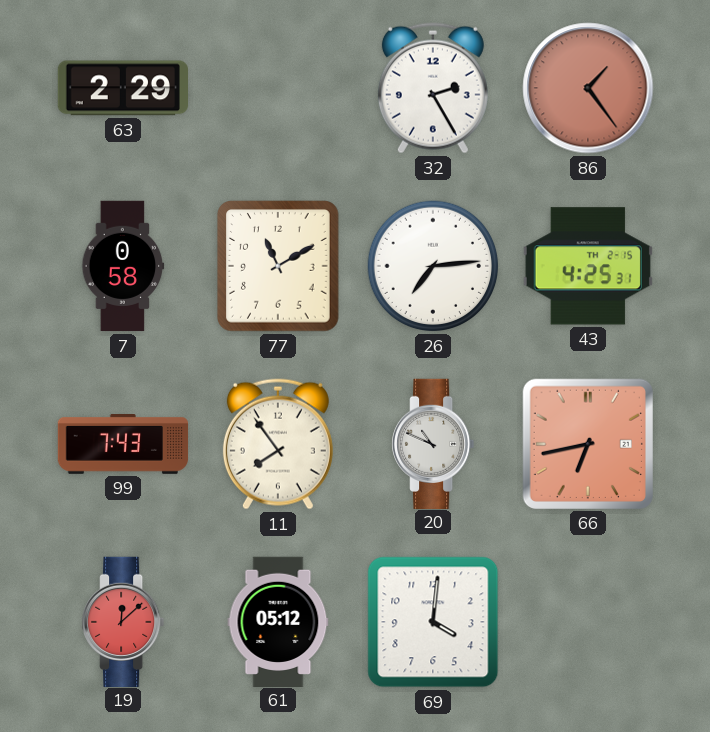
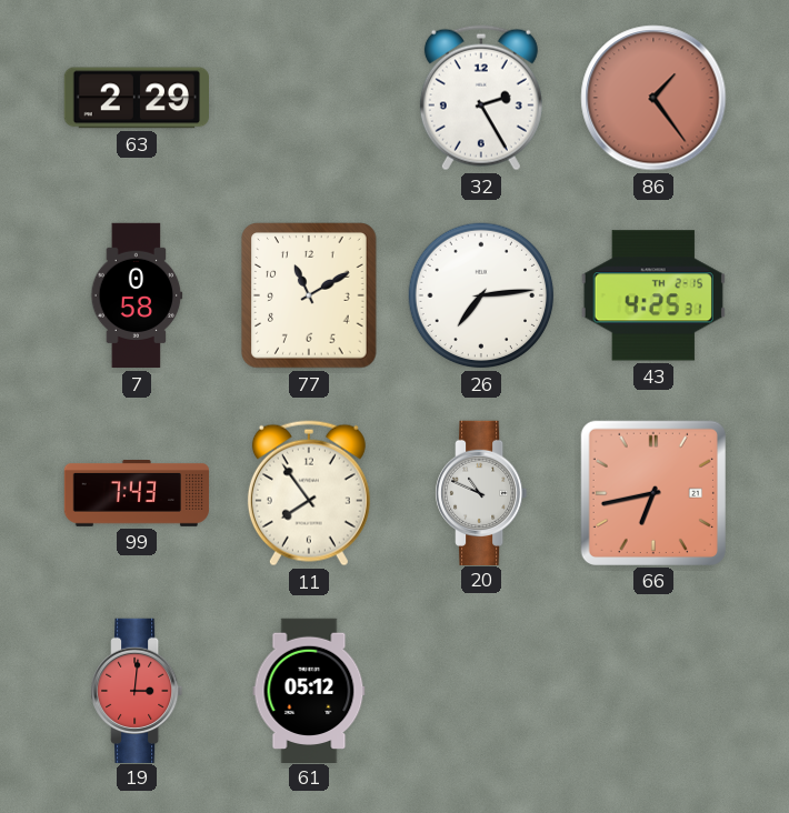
19: 12:08 -> 3:01
69: 4:01 -> none
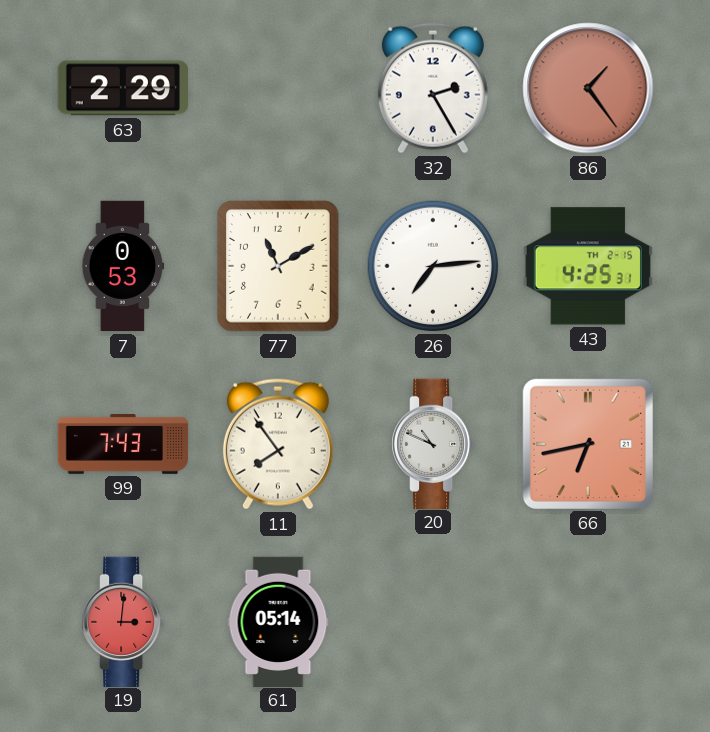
7: 0:58 -> 0:53
61: 05:12 -> 05:14
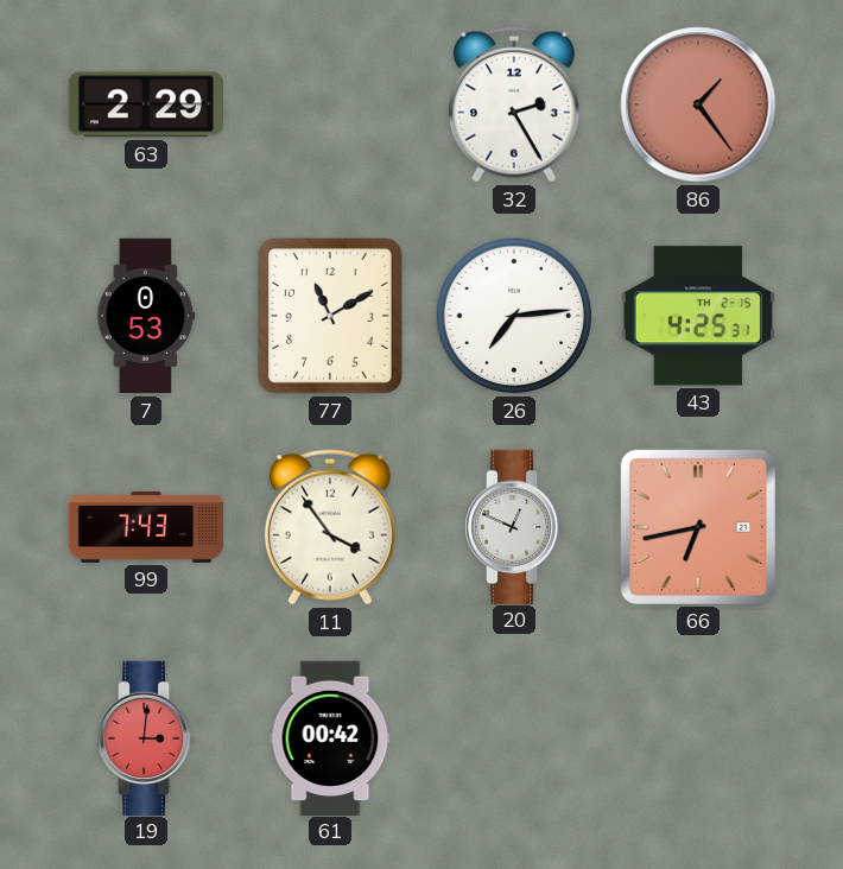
11: 7:54 -> 3:54
20: 10:49 -> 12:49
61: 05:14 -> 00:42
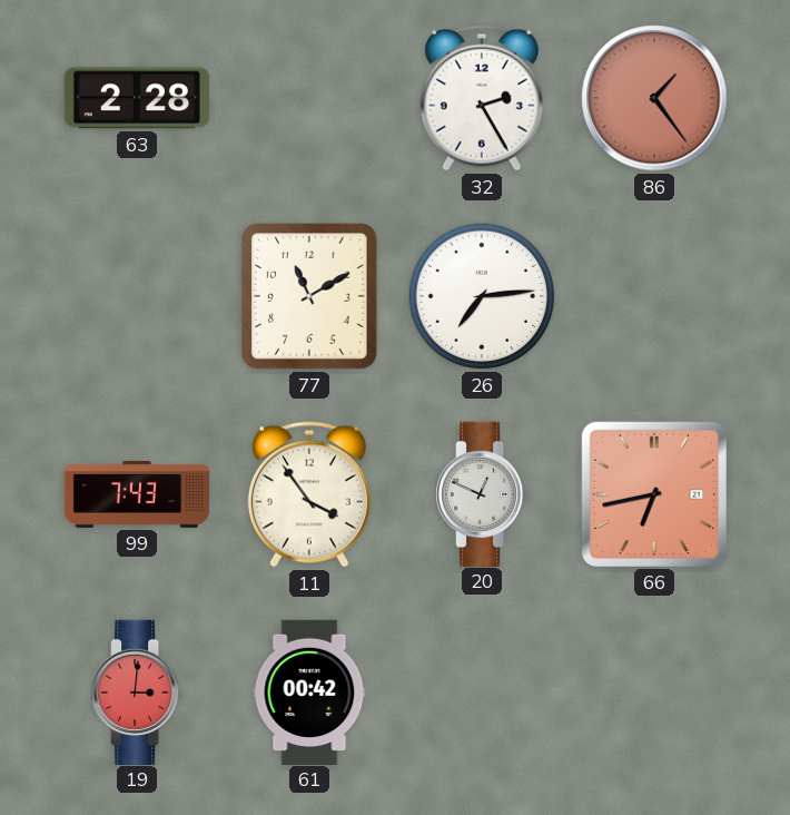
63: 2:29 -> 2:28
7: 0:53 -> none
43: 4:25 -> none
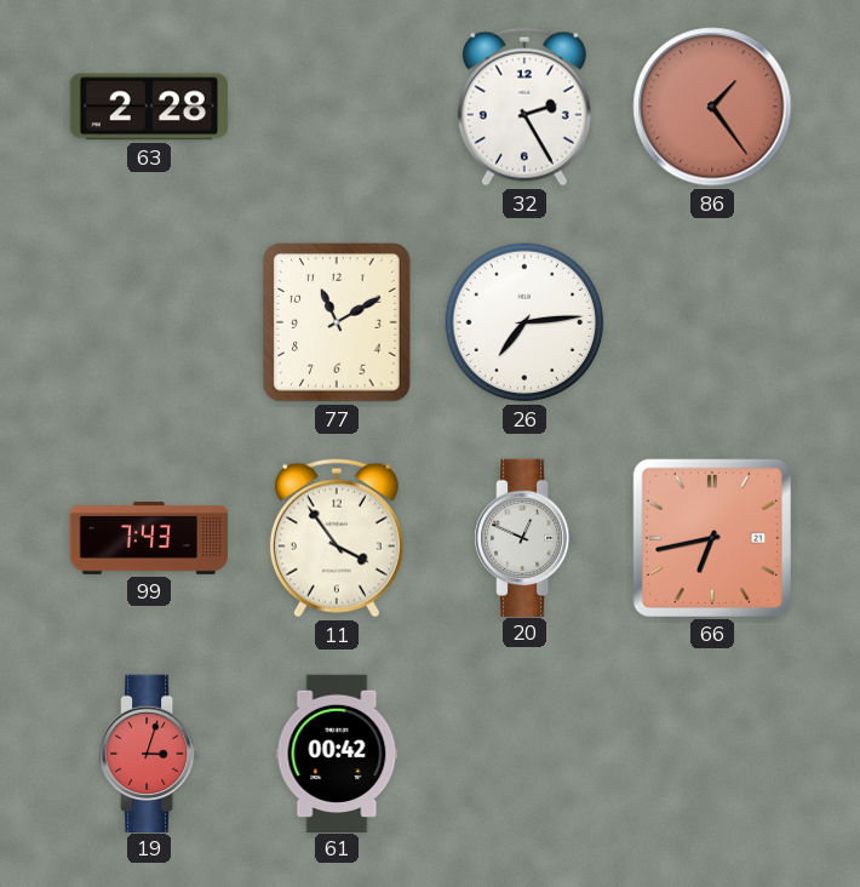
19: 3:01 -> 3:03
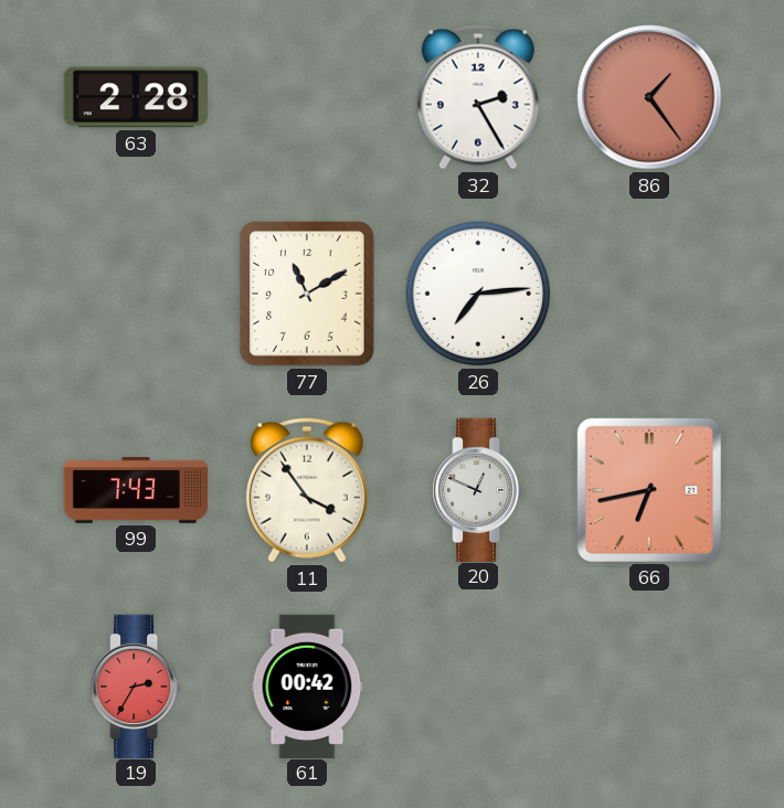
19: 3:03 -> 2:35
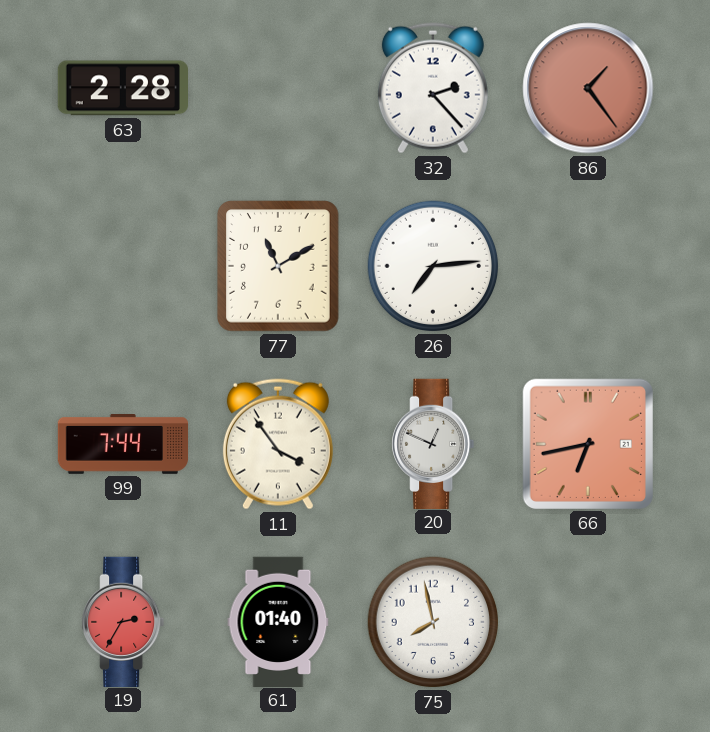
32: 2:25 -> 2:23
99: 7:43 -> 7:44
61: 00:42 -> 01:40
75: none -> 7:58
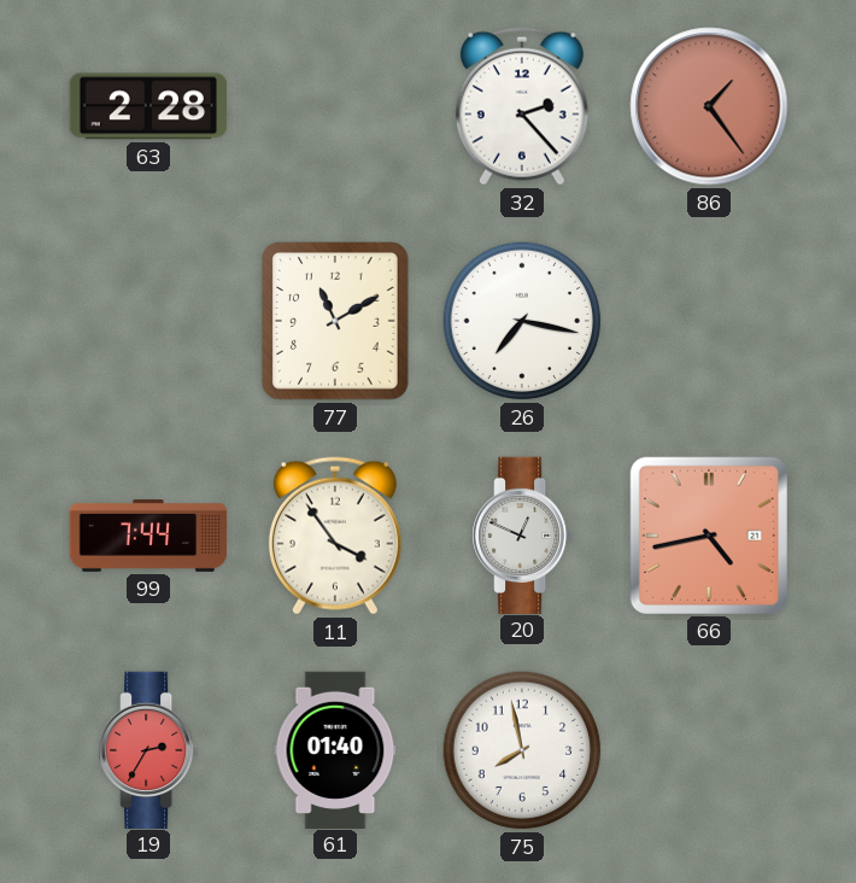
26: 7:14 -> 7:17
66: 6:43 -> 4:43
